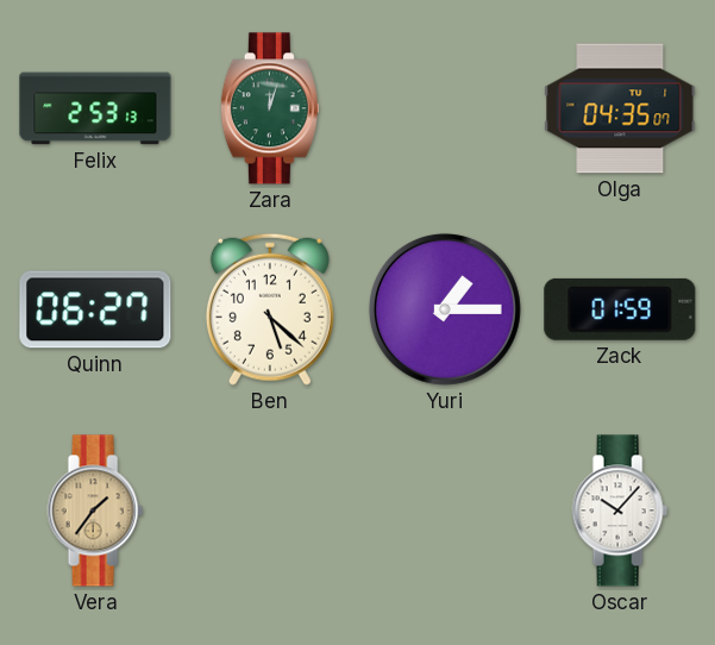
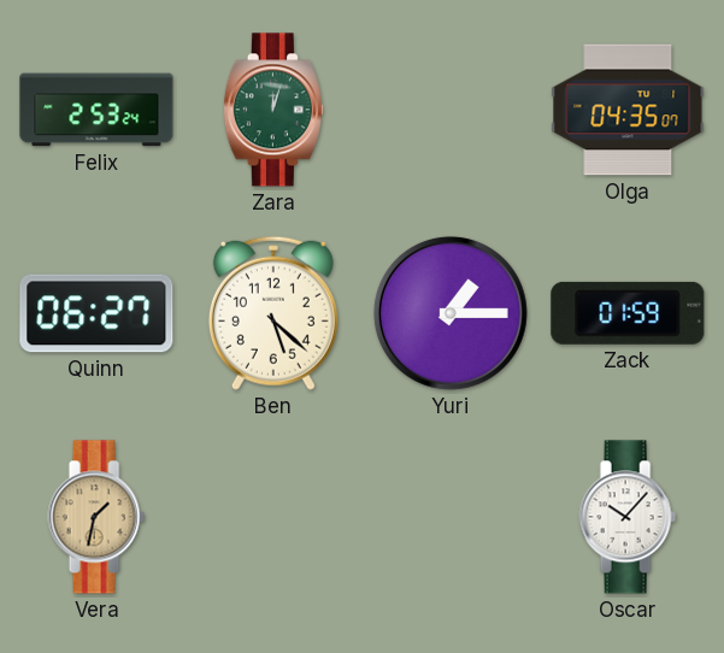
Felix: 2:53:13 -> 2:53:24
Vera: 1:36 -> 1:32
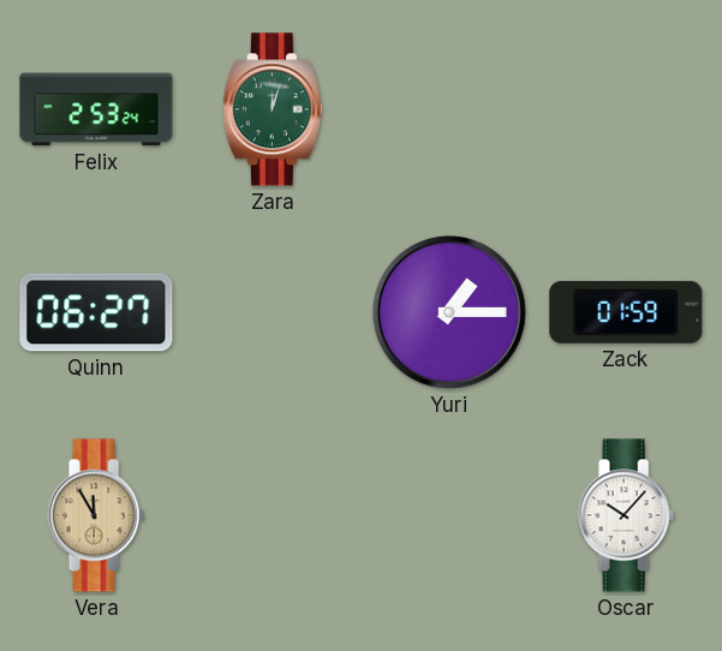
Olga: 04:35 -> none
Ben: 5:22 -> none
Vera: 1:32 -> 11:55
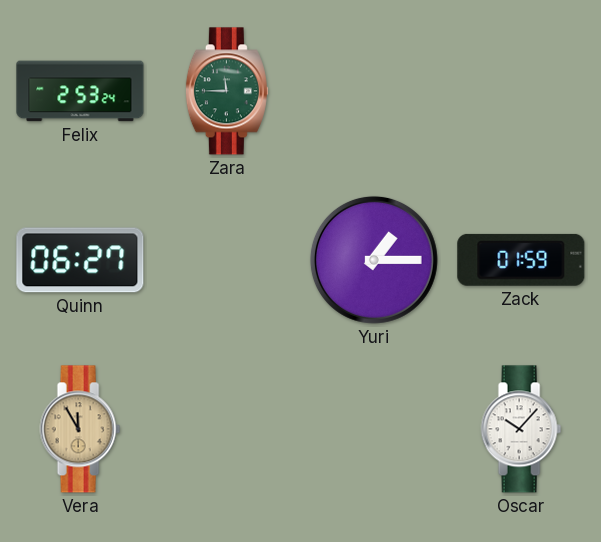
Zara: 12:03 -> 11:45
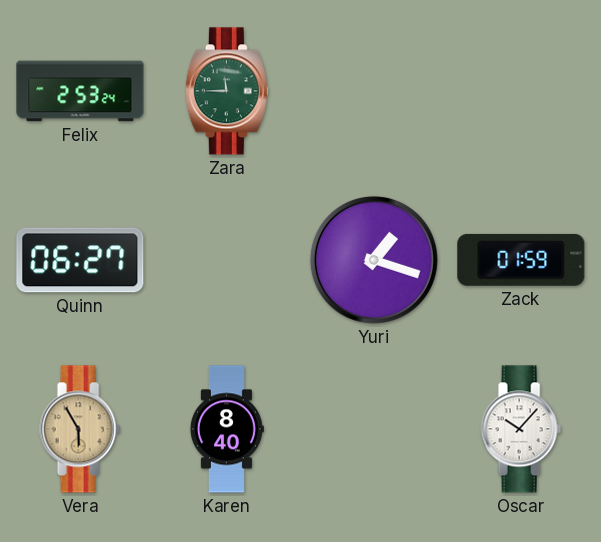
Yuri: 1:15 -> 1:18
Vera: 11:55 -> 5:55
Karen: none -> 8:40
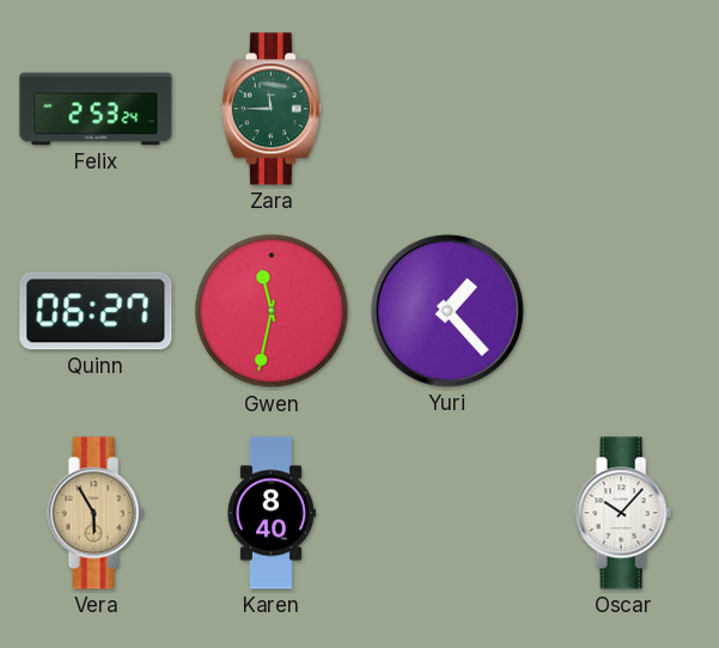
Gwen: none -> 11:32
Yuri: 1:18 -> 1:23
Zack: 01:59 -> none
